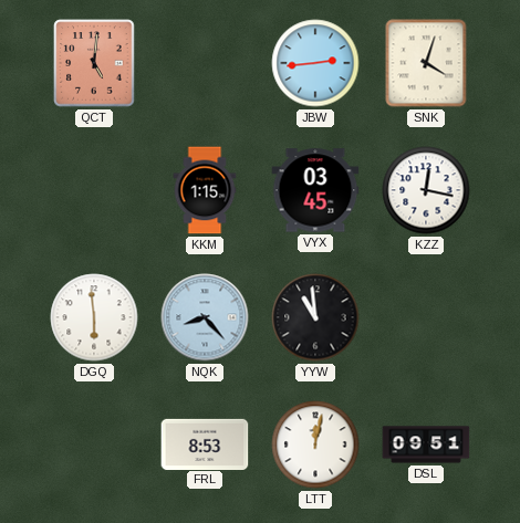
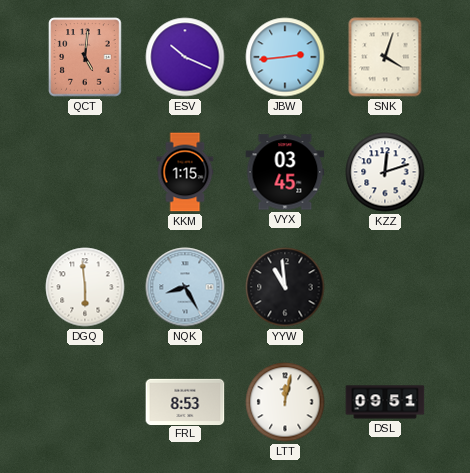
ESV: none -> 10:19
KZZ: 12:17 -> 12:12
NQK: 8:23 -> 8:25
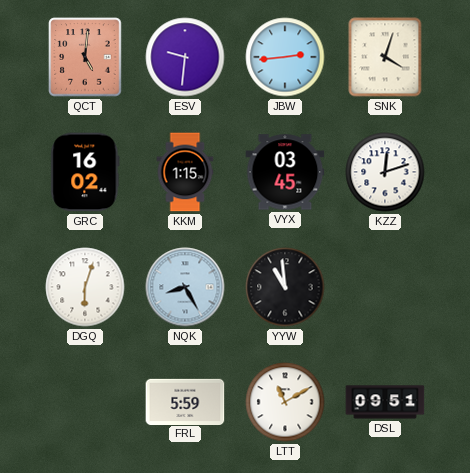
ESV: 10:19 -> 9:31
GRC: none -> 16:02
DGQ: 5:59 -> 6:03
FRL: 8:53 -> 5:59
LTT: 12:02 -> 11:10
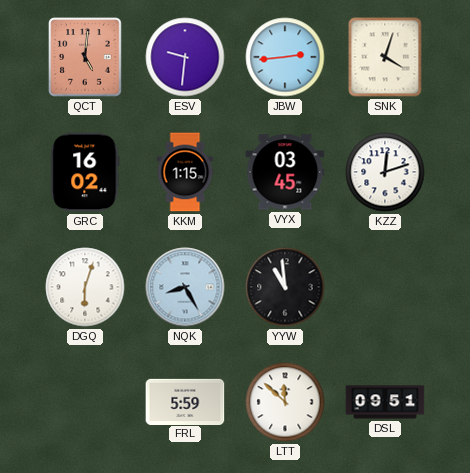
LTT: 11:10 -> 11:52
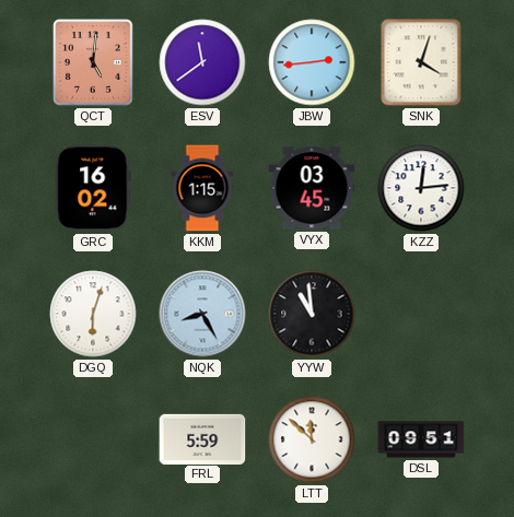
ESV: 9:31 -> 11:39
KZZ: 12:12 -> 12:14
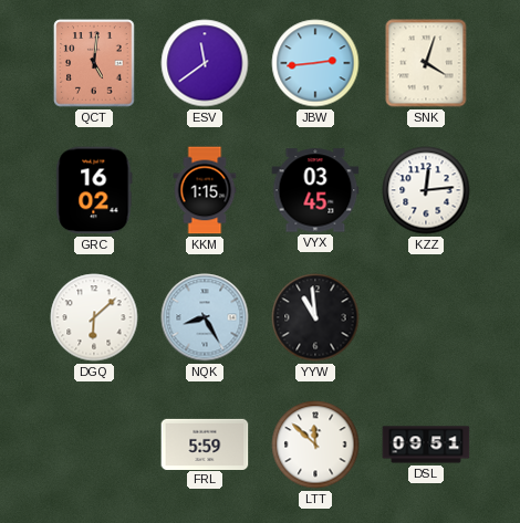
DGQ: 6:03 -> 6:08
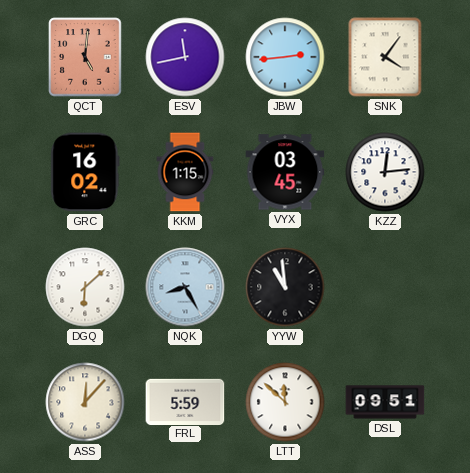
ESV: 11:39 -> 11:43
SNK: 4:03 -> 4:06
ASS: none -> 12:07
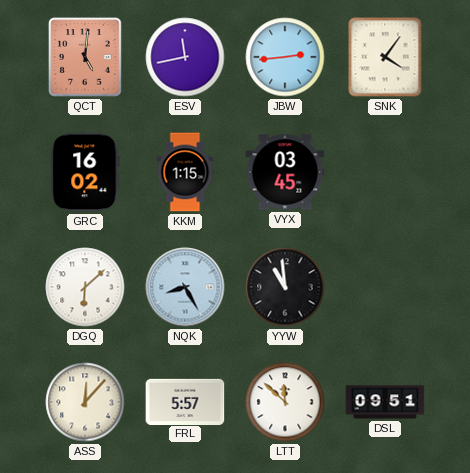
KZZ: 12:14 -> none
FRL: 5:59 -> 5:57
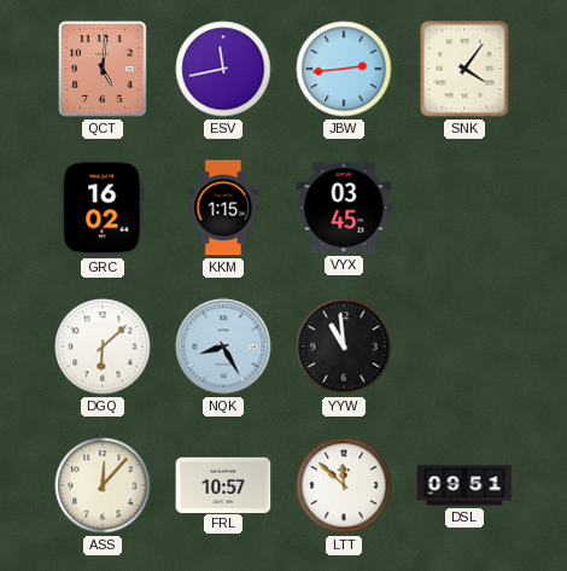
FRL: 5:57 -> 10:57
